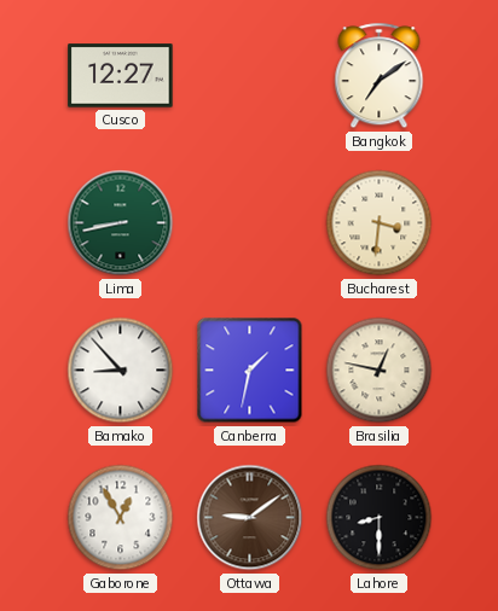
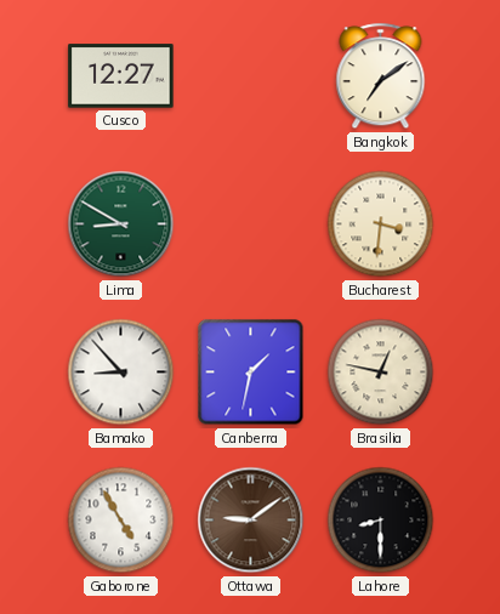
Lima: 8:43 -> 8:50
Gaborone: 12:55 -> 4:55
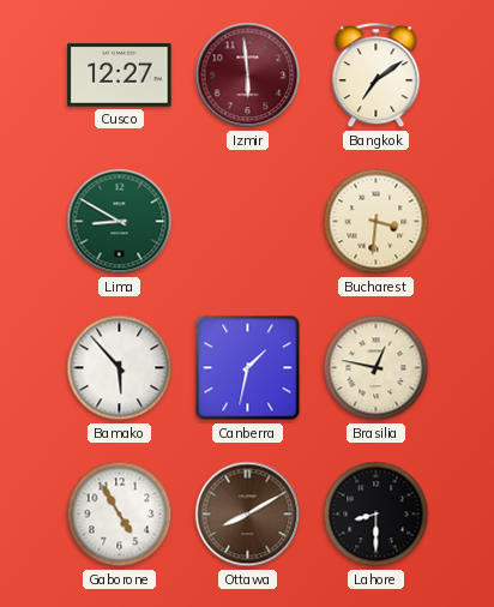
Izmir: none -> 5:59
Bamako: 8:53 -> 5:53
Ottawa: 9:09 -> 8:10
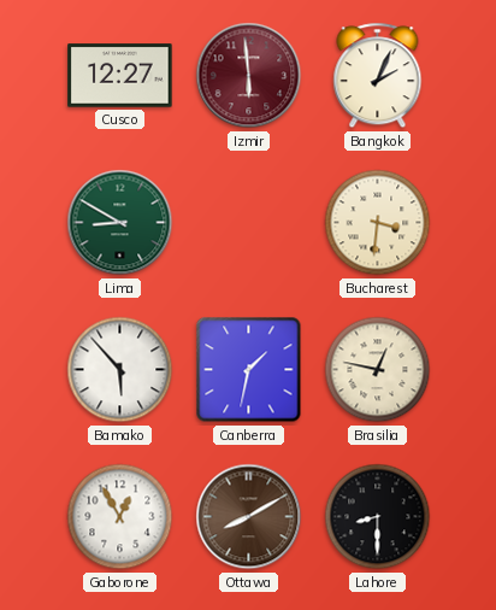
Bangkok: 7:09 -> 2:04
Gaborone: 4:55 -> 12:55
